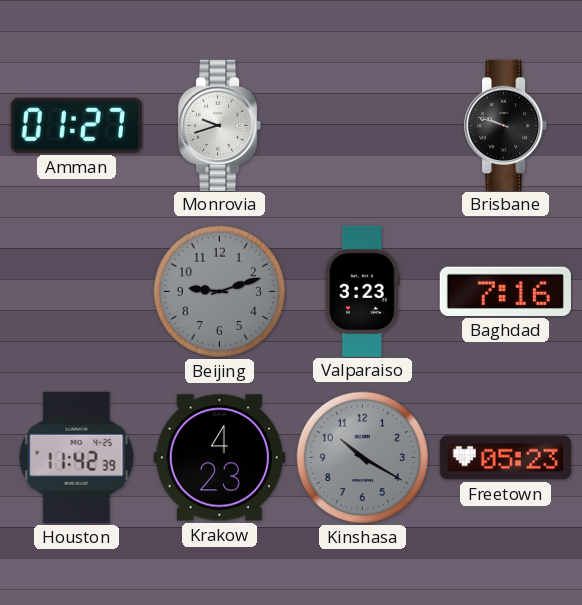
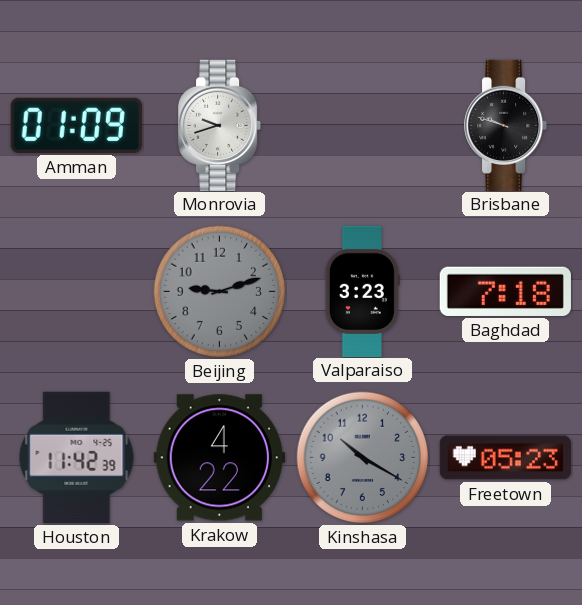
Amman: 01:27 -> 01:09
Baghdad: 7:16 -> 7:18
Krakow: 4:23 -> 4:22
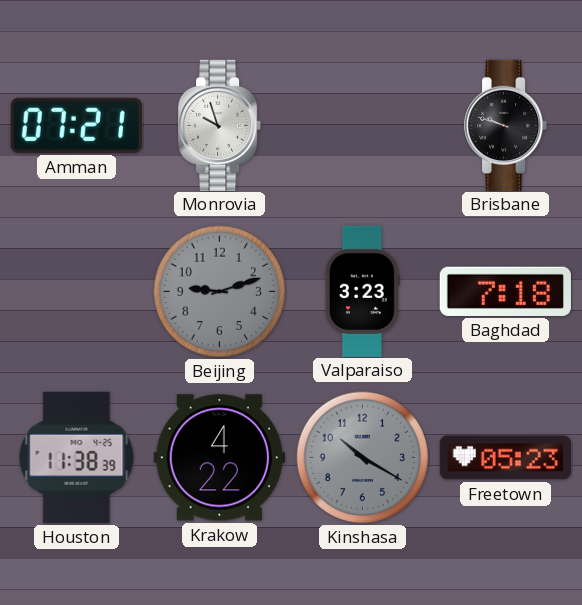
Amman: 01:09 -> 07:21
Monrovia: 9:42 -> 9:57
Houston: 11:42 -> 11:38
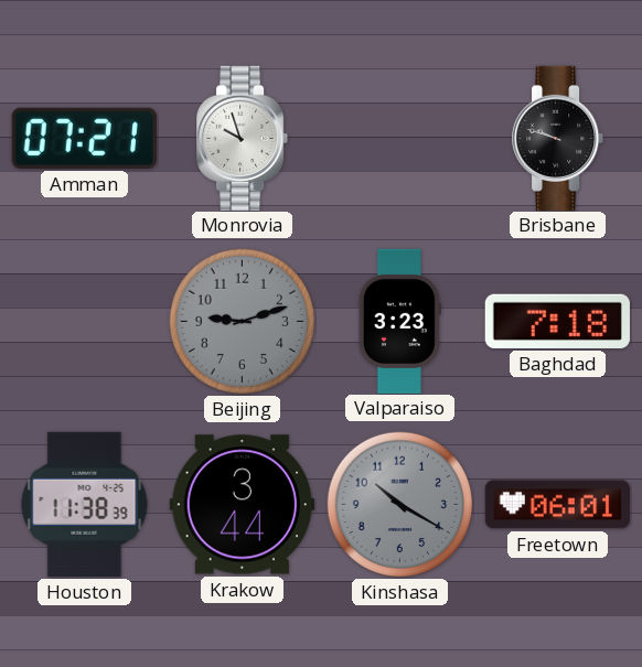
Krakow: 4:22 -> 3:44
Freetown: 05:23 -> 06:01
